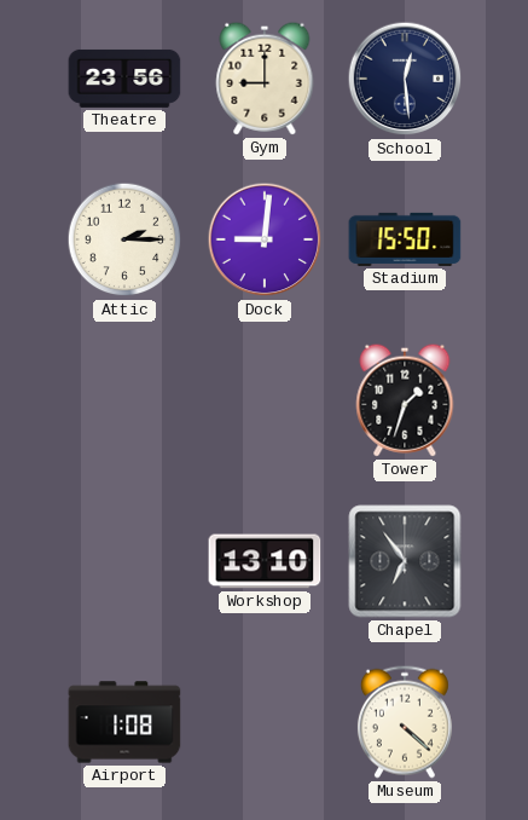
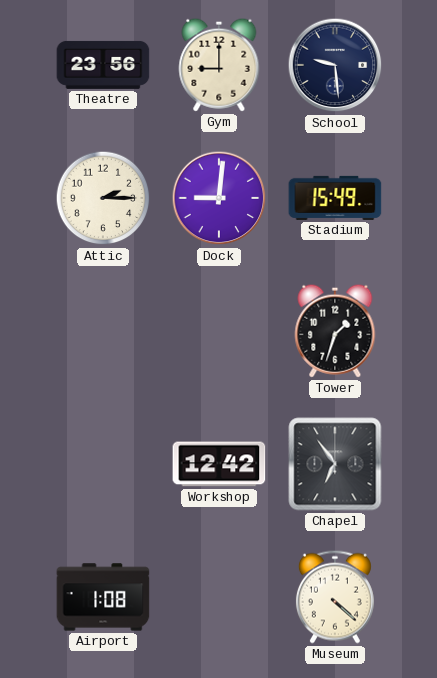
School: 12:29 -> 9:29
Stadium: 15:50 -> 15:49
Workshop: 13:10 -> 12:42
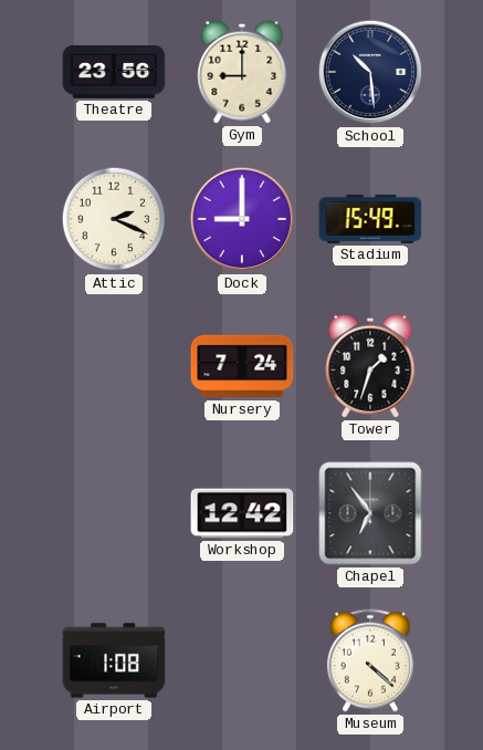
School: 9:29 -> 10:29
Attic: 2:15 -> 2:19
Dock: 9:01 -> 9:00
Nursery: none -> 7:24
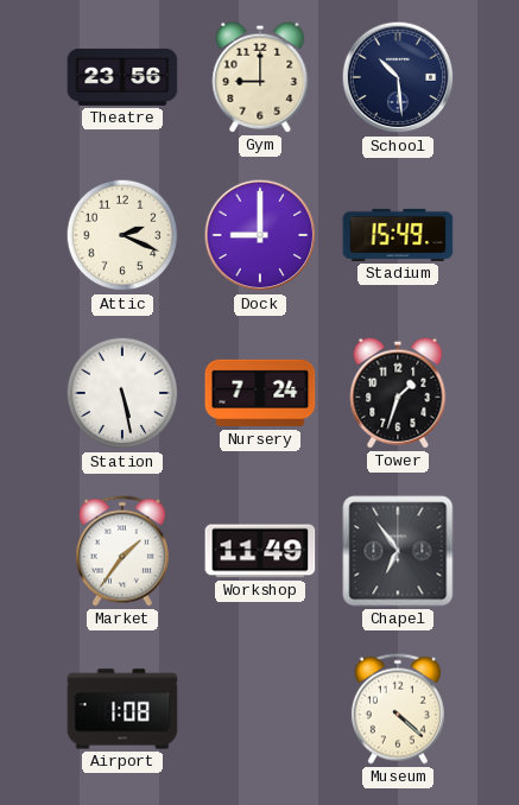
Station: none -> 5:28
Market: none -> 1:36
Workshop: 12:42 -> 11:49
